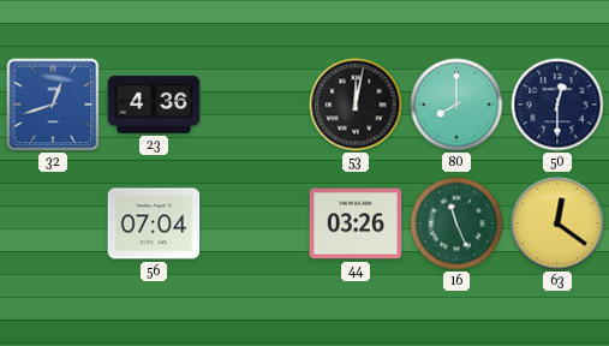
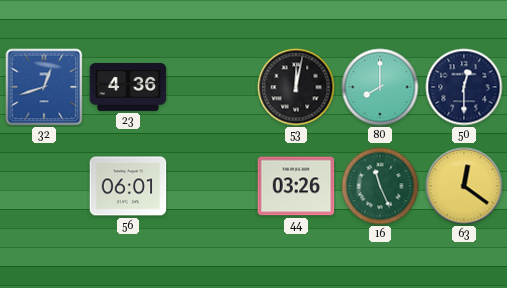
56: 07:04 -> 06:01
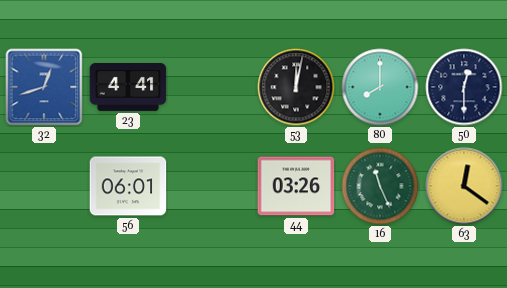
23: 4:36 -> 4:41
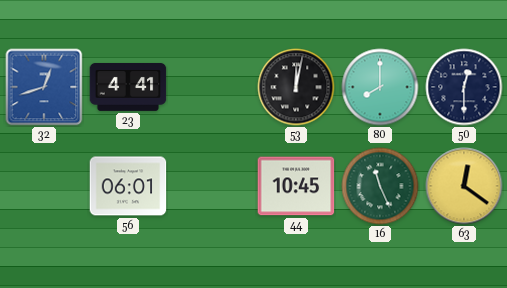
44: 03:26 -> 10:45
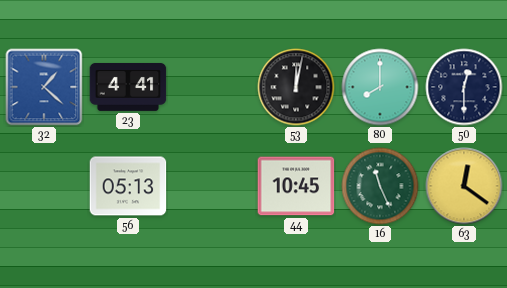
32: 12:42 -> 1:22
56: 06:01 -> 05:13
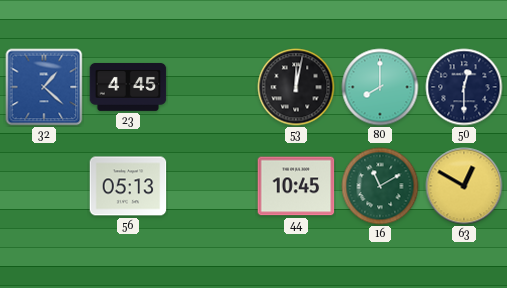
23: 4:41 -> 4:45
16: 11:26 -> 11:10
63: 12:21 -> 12:50
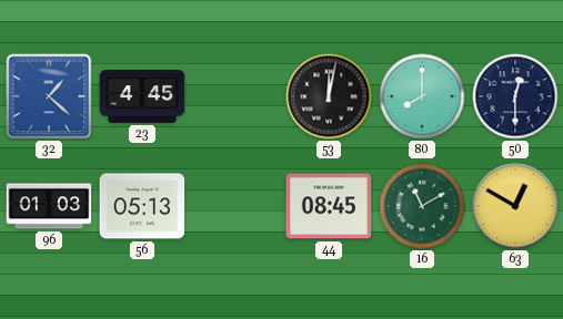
96: none -> 01:03
44: 10:45 -> 08:45
